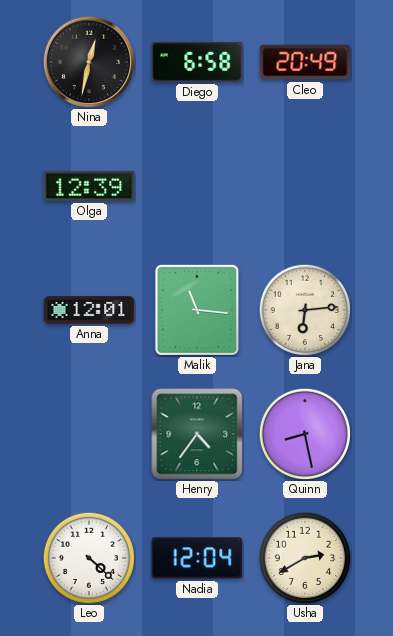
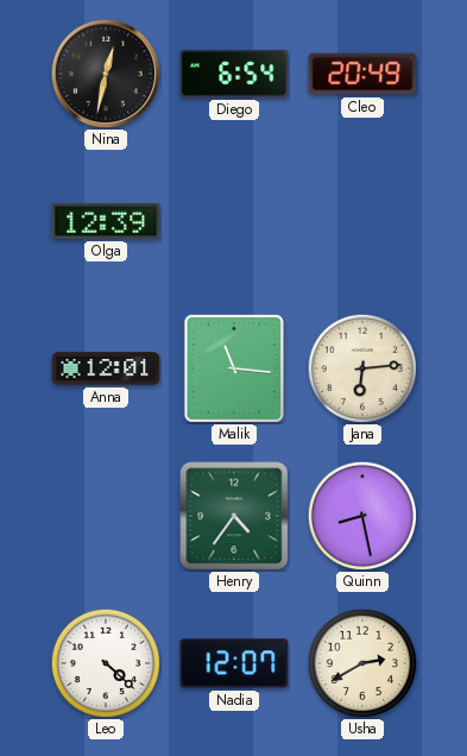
Diego: 6:58 -> 6:54
Nadia: 12:04 -> 12:07
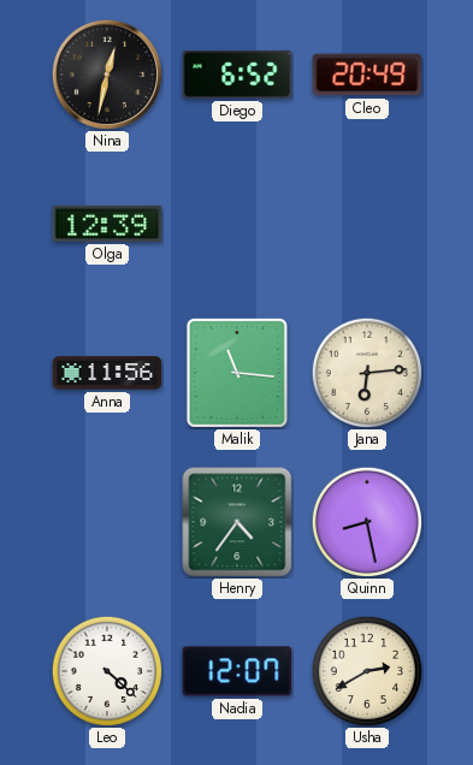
Diego: 6:54 -> 6:52
Anna: 12:01 -> 11:56
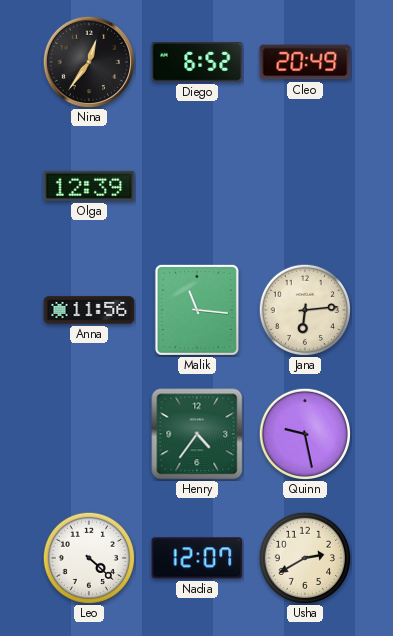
Nina: 12:32 -> 12:36
Quinn: 8:28 -> 9:28
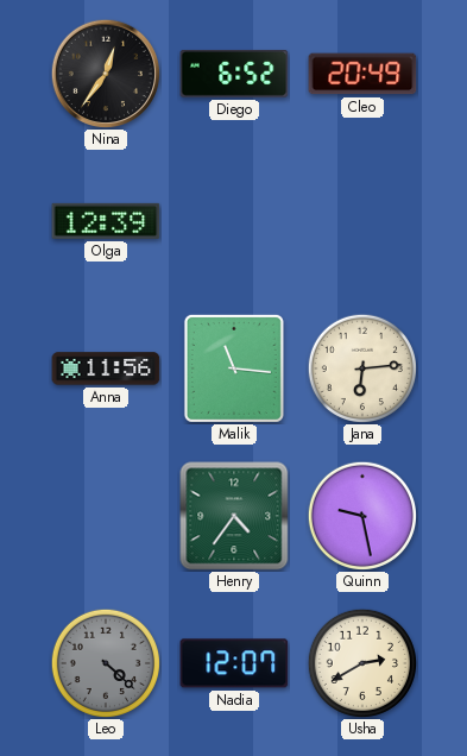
Leo dial: white -> grey
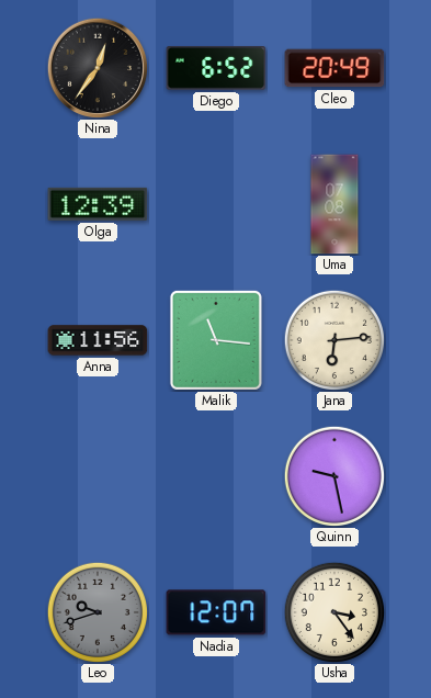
Uma: none -> 07:08
Henry: 4:36 -> none
Leo: 4:22 -> 9:42
Usha: 2:40 -> 3:24
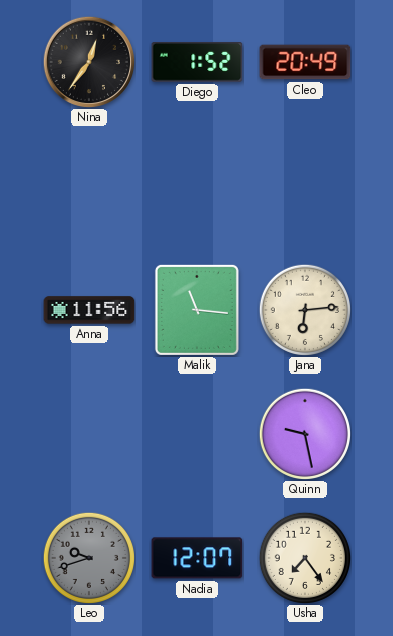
Diego: 6:52 -> 1:52
Olga: 12:39 -> none
Uma: 07:08 -> none
Usha: 3:24 -> 7:24
